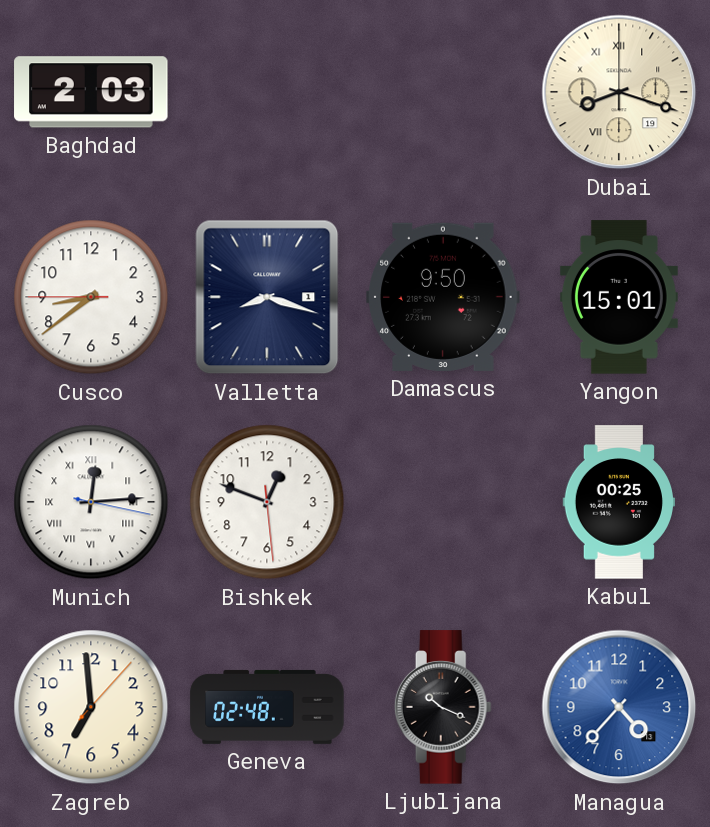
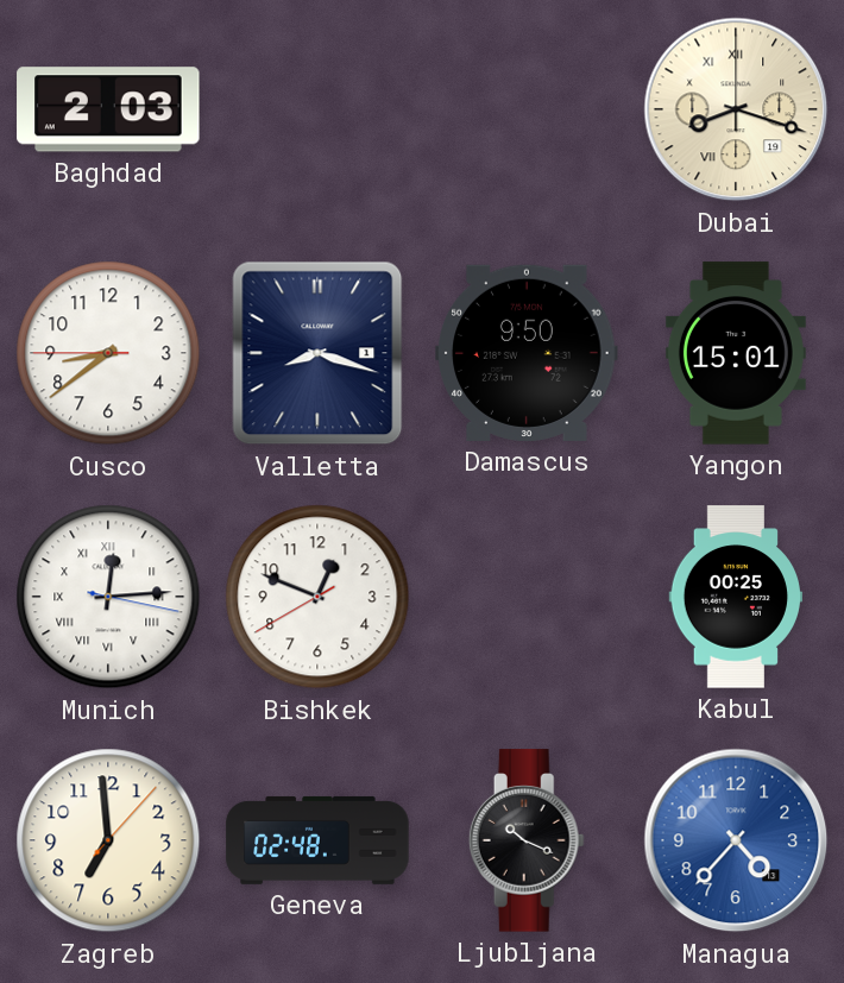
Bishkek: 12:48:29 -> 12:48:40
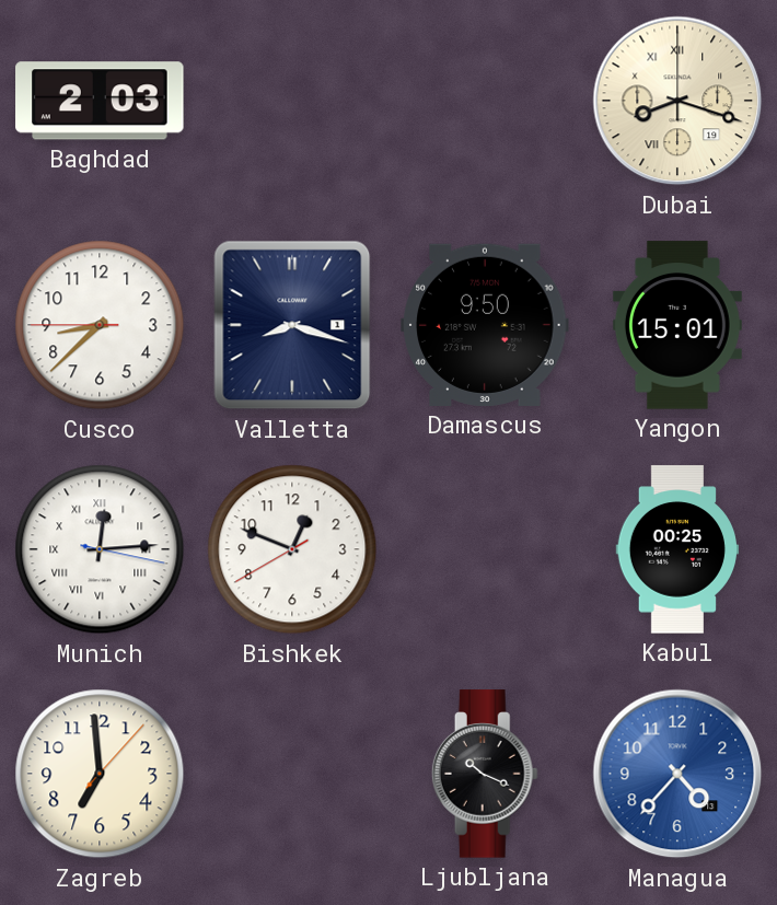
Cusco: 8:38 -> 8:37
Geneva: 02:48 -> none
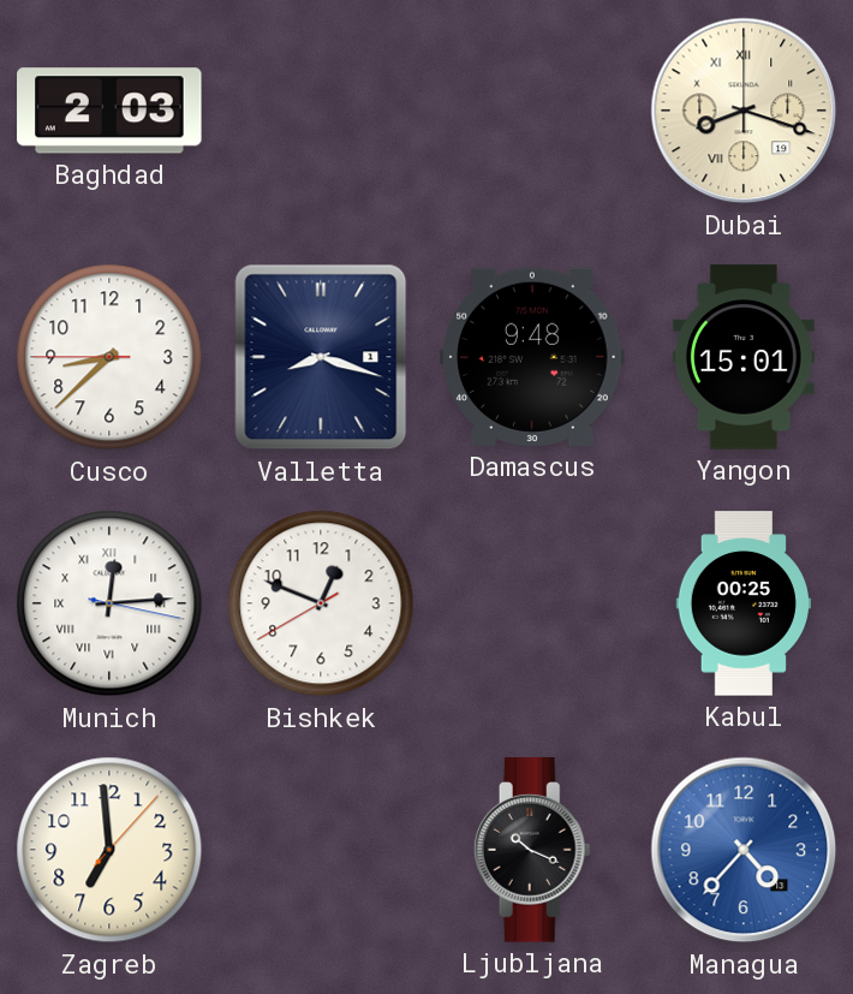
Damascus: 9:50 -> 9:48
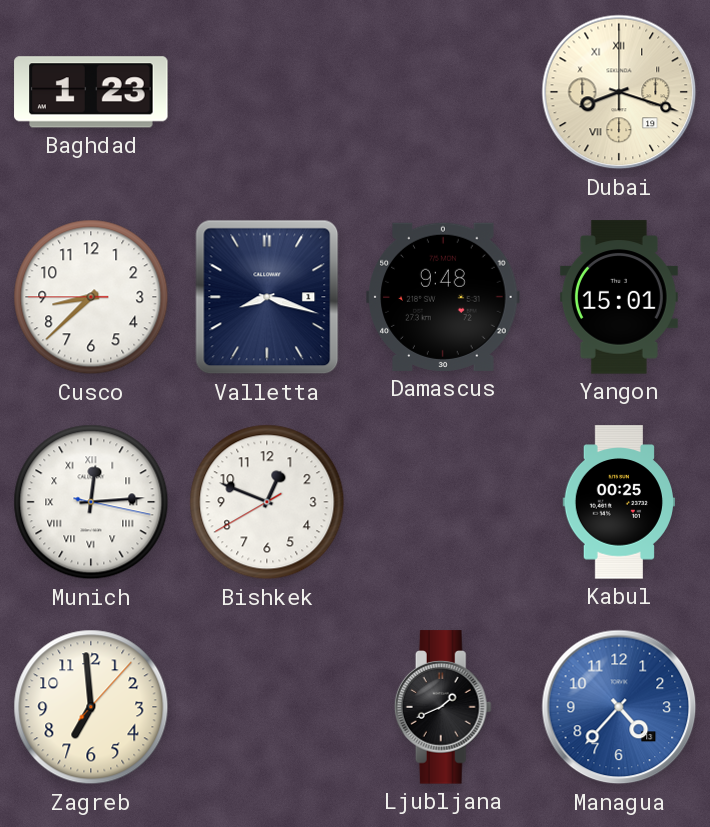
Baghdad: 2:03 -> 1:23
Ljubljana: 10:19 -> 1:41
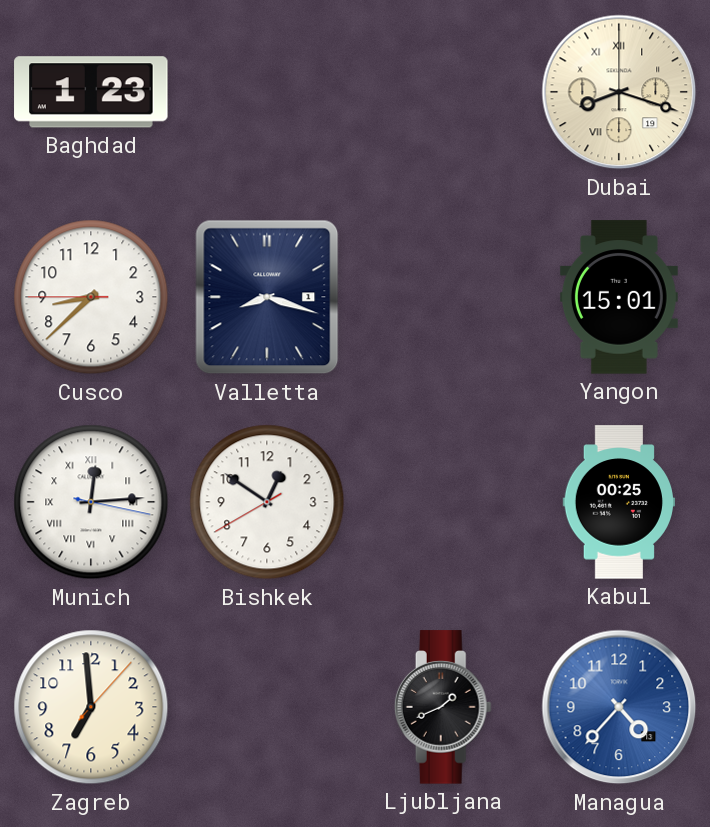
Damascus: 9:48 -> none
Bishkek: 12:48 -> 12:50
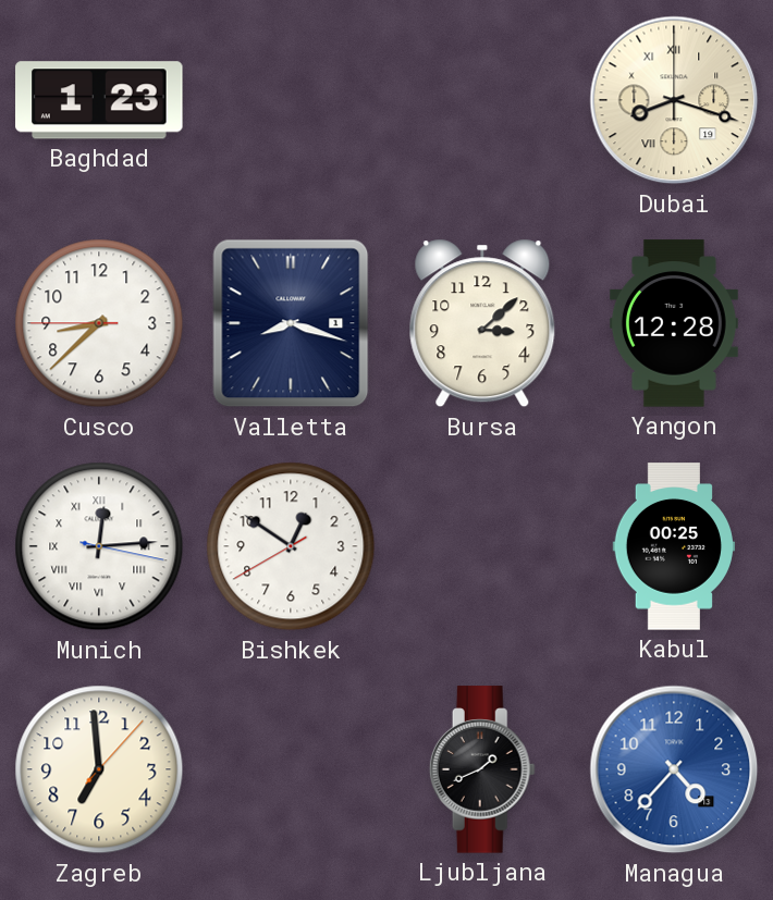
Bursa: none -> 3:08
Yangon: 15:01 -> 12:28
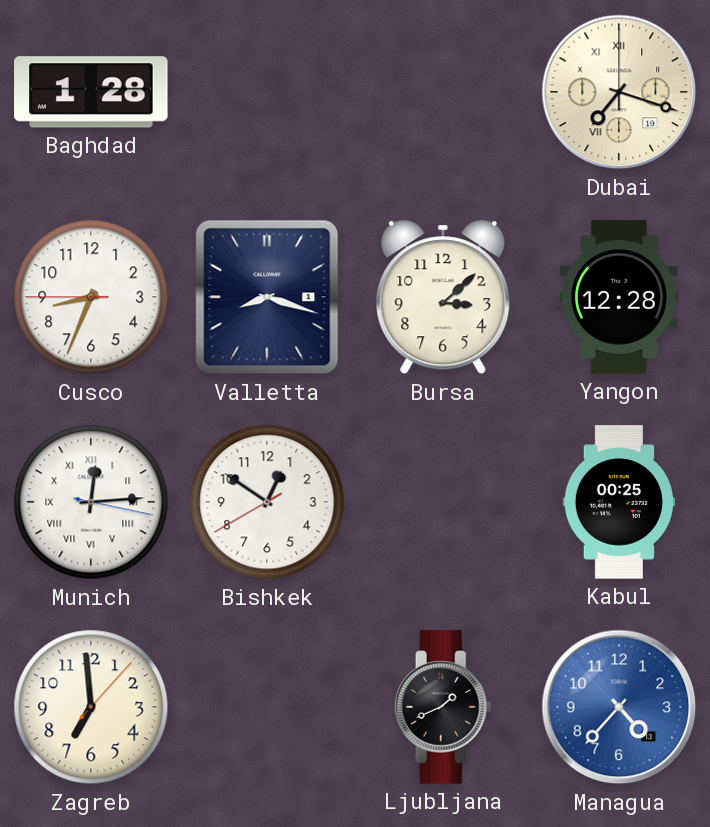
Baghdad: 1:23 -> 1:28
Dubai: 8:18 -> 7:18
Cusco: 8:37 -> 8:33
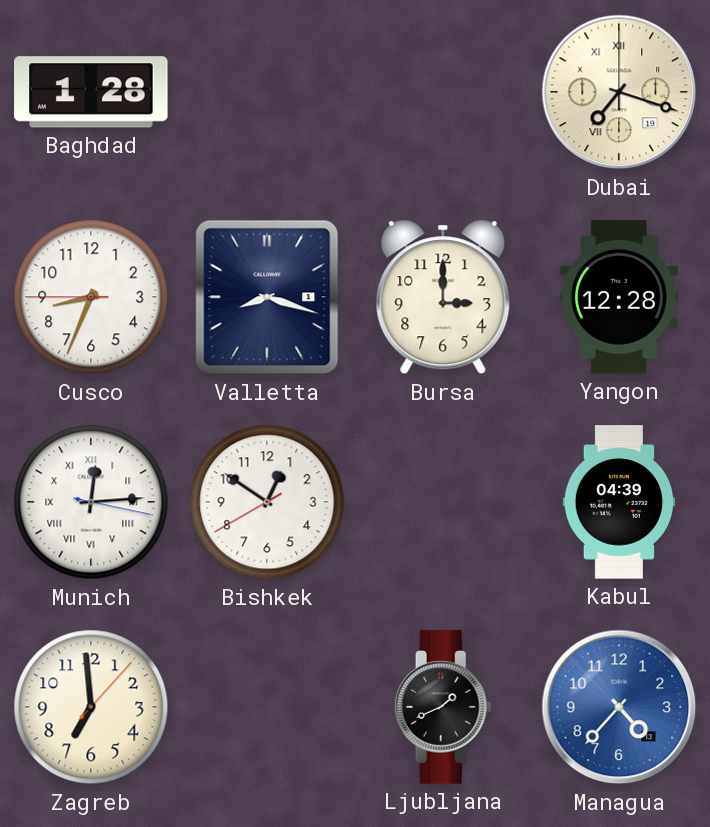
Bursa: 3:08 -> 3:00
Kabul: 00:25 -> 04:39
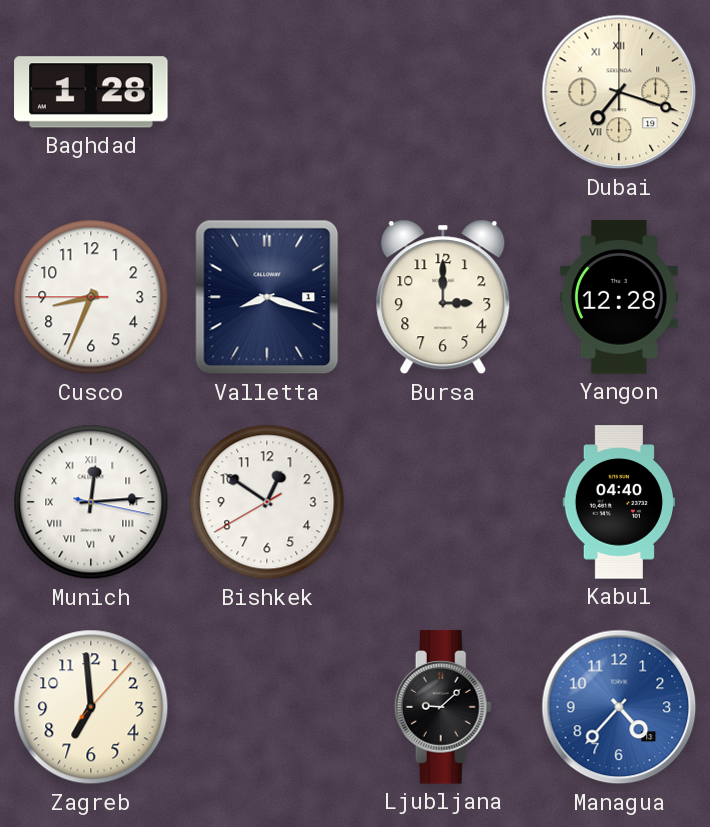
Kabul: 04:39 -> 04:40
Ljubljana: 1:41 -> 9:08
